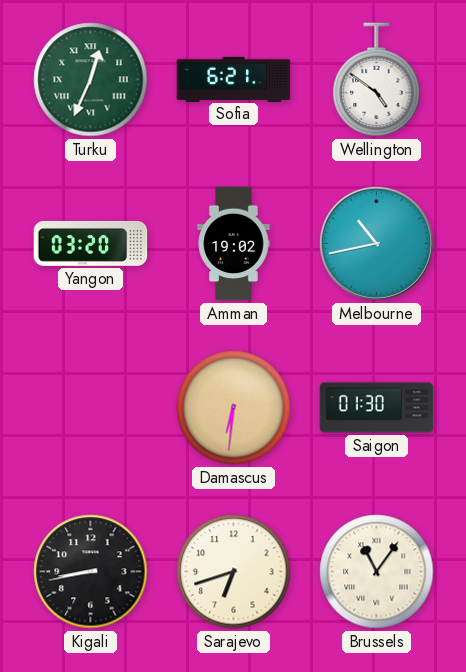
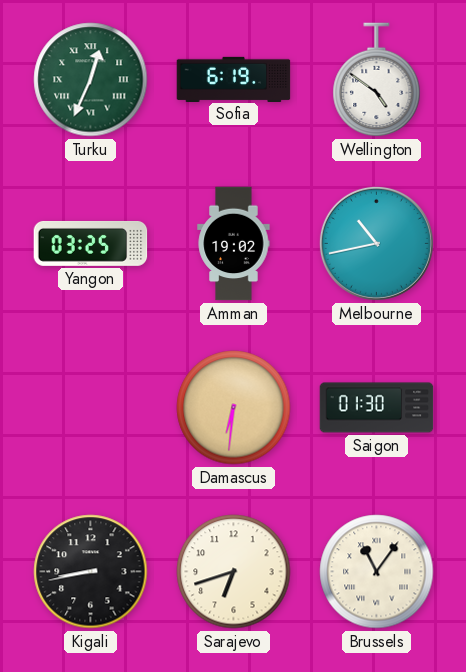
Sofia: 6:21 -> 6:19
Yangon: 03:20 -> 03:25
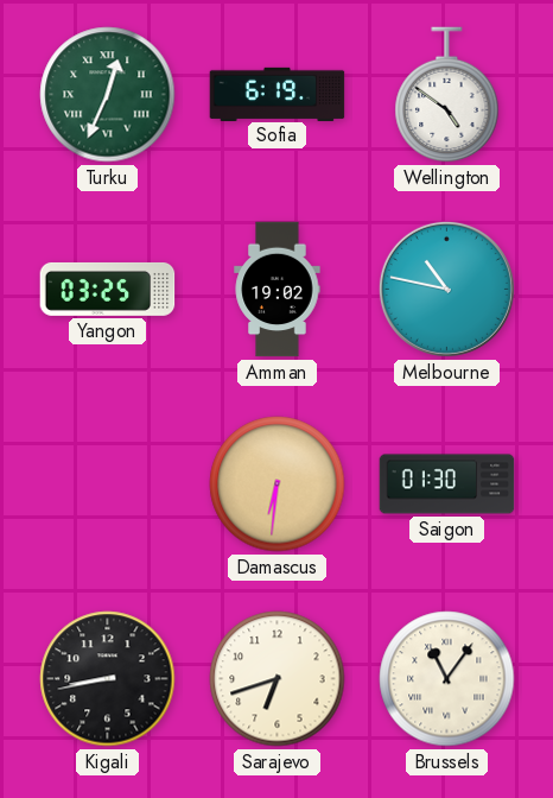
Melbourne: 10:43 -> 10:47
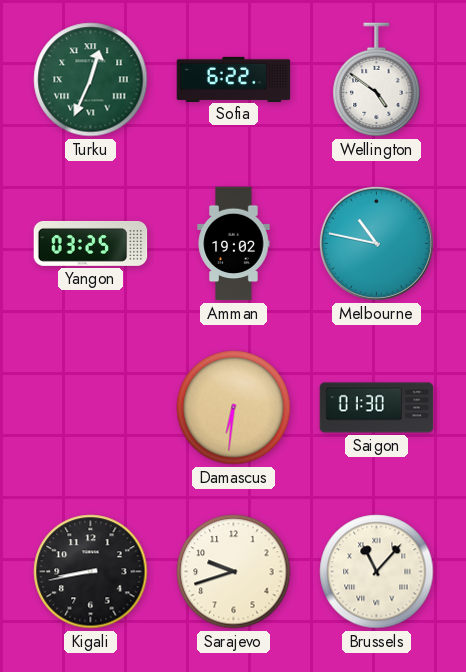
Sofia: 6:19 -> 6:22
Sarajevo: 6:42 -> 9:42
Brussels: 11:06 -> 11:07
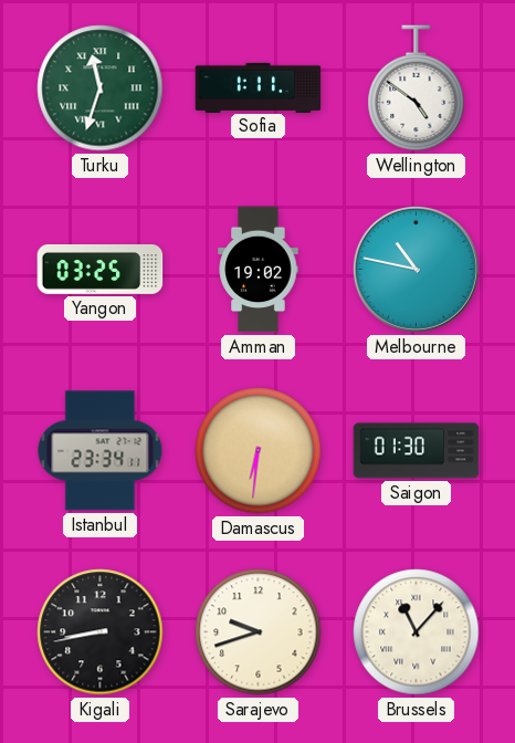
Turku: 12:34 -> 11:33
Sofia: 6:22 -> 1:11
Istanbul: none -> 23:34
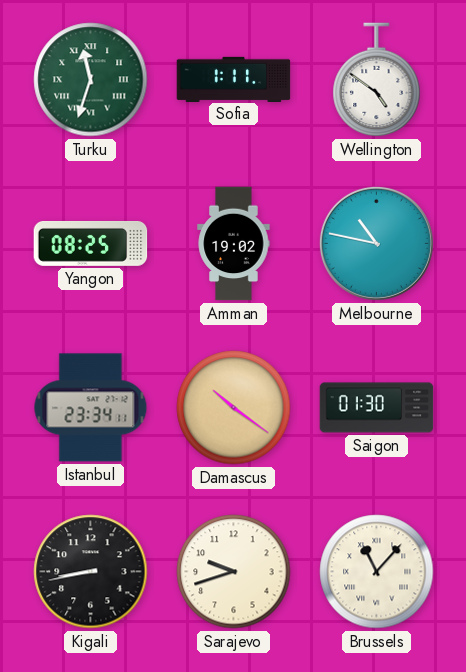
Yangon: 03:25 -> 08:25
Damascus: 6:31 -> 10:21
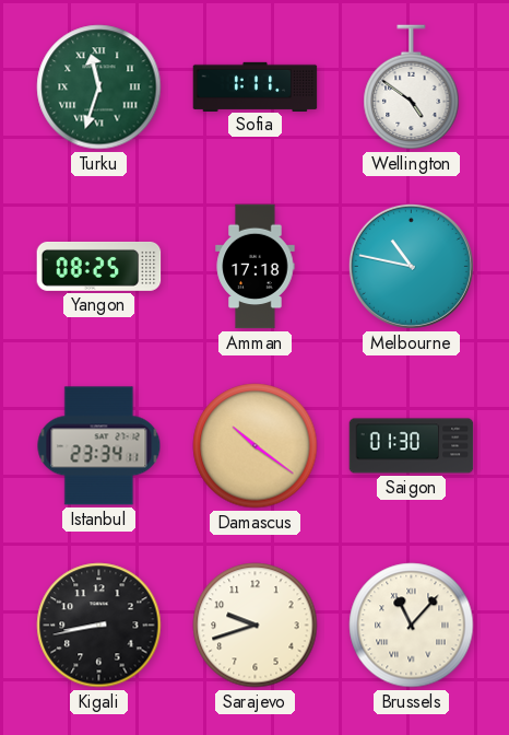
Amman: 19:02 -> 17:18
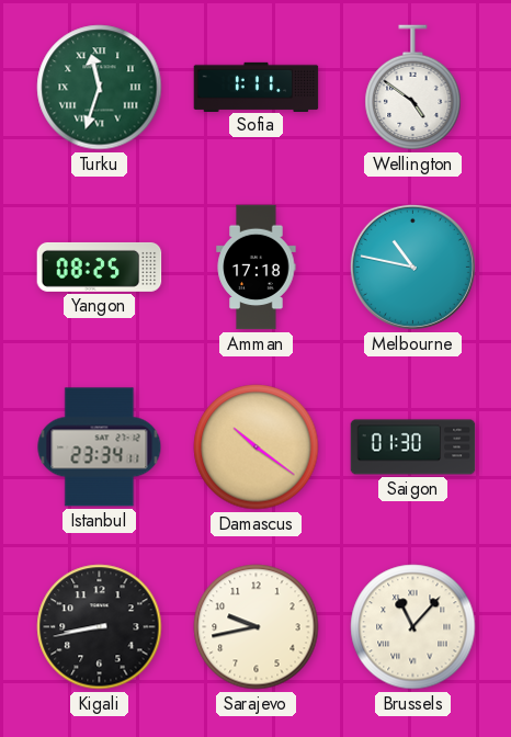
Sarajevo: 9:42 -> 9:43
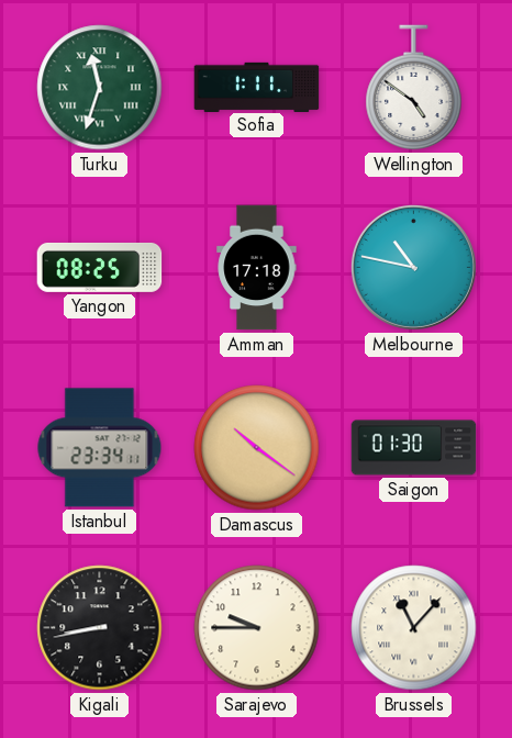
Sarajevo: 9:43 -> 9:45
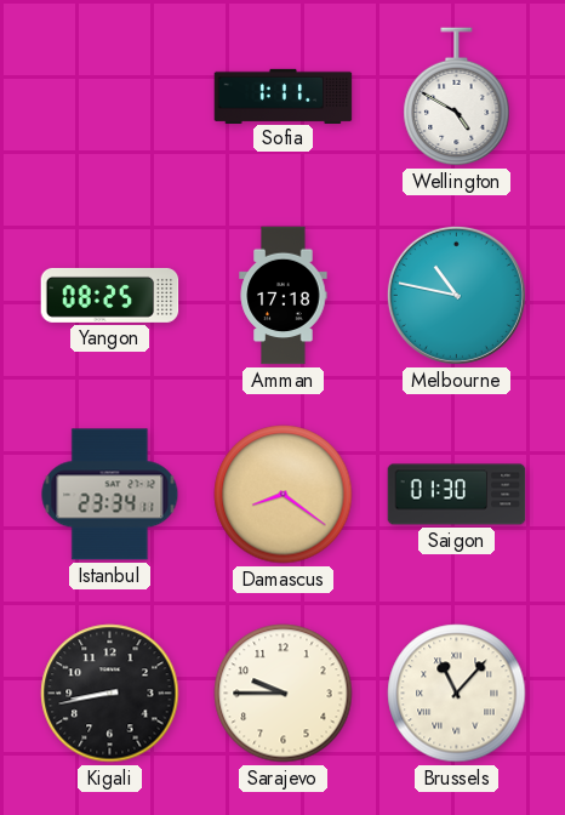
Turku: 11:33 -> none
Wellington: 4:51 -> 4:50
Damascus: 10:21 -> 8:21
